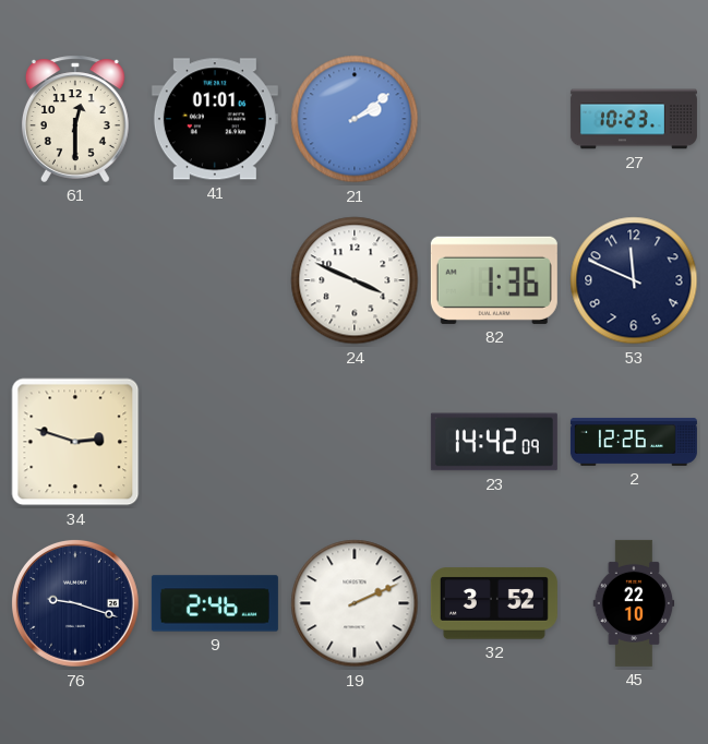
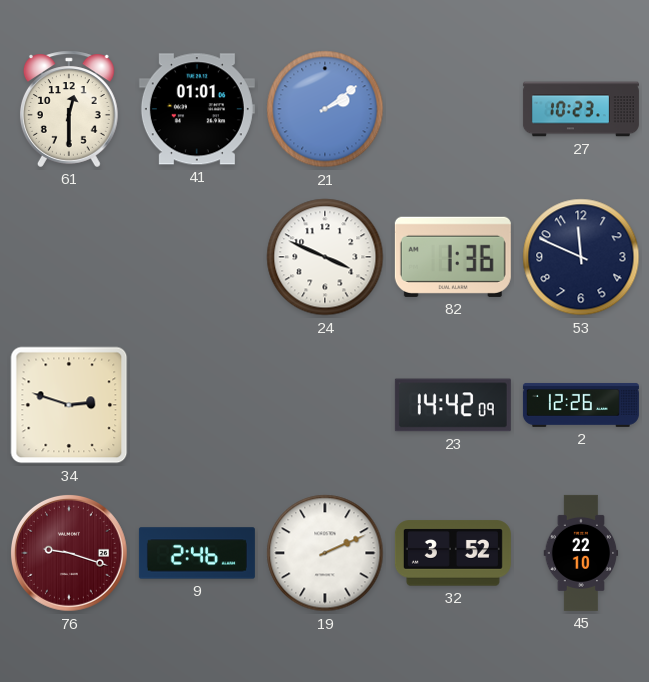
76 dial: navy -> burgundy
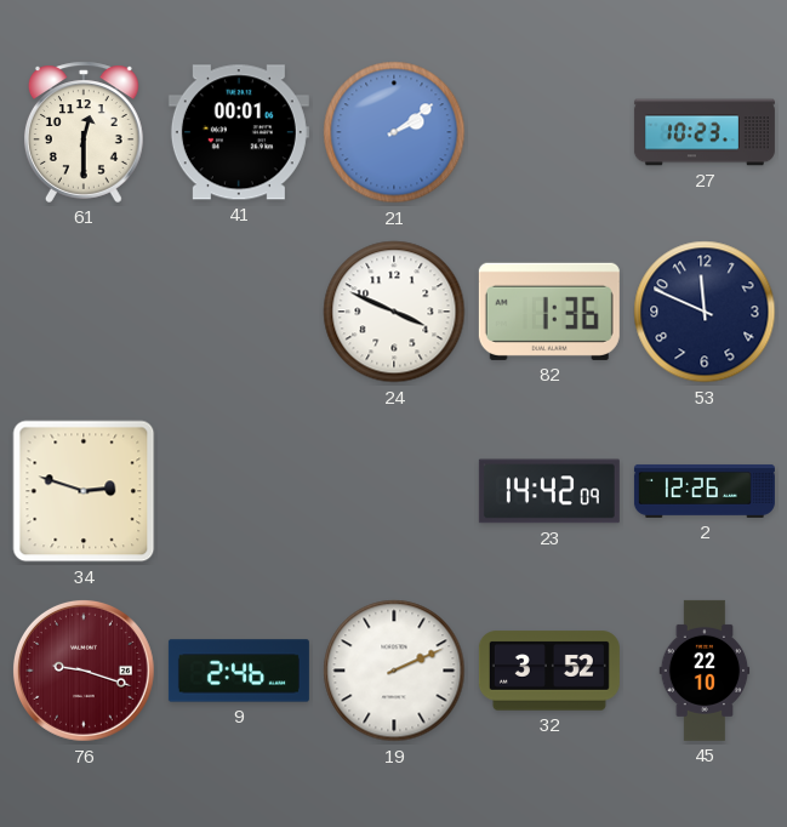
41: 01:01 -> 00:01
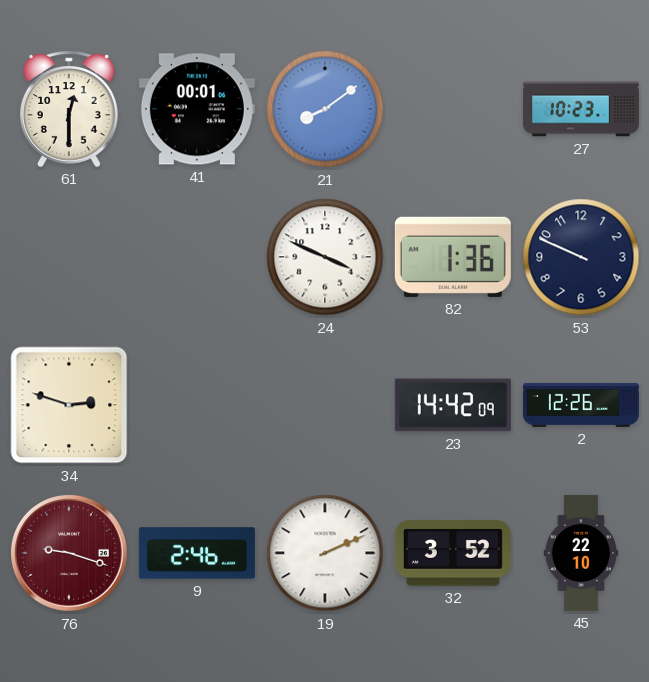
21: 2:09 -> 8:09
53: 11:49 -> 9:49
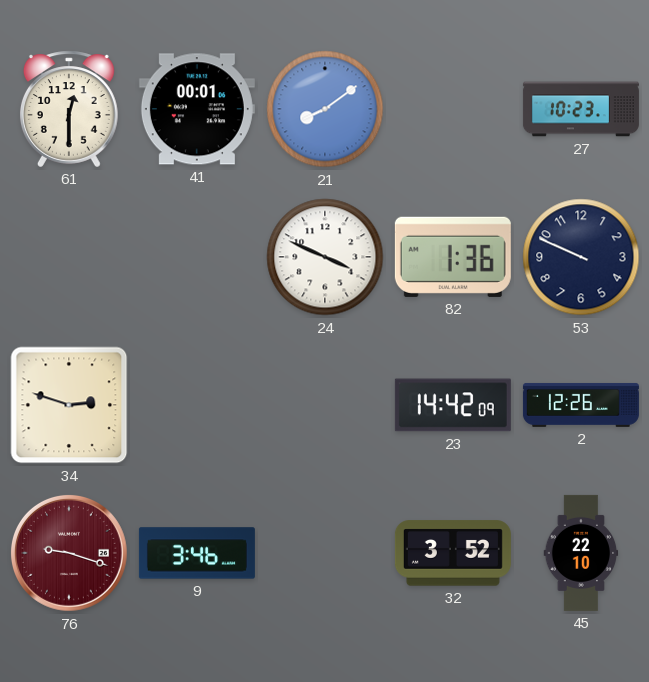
9: 2:46 -> 3:46
19: 2:11 -> none
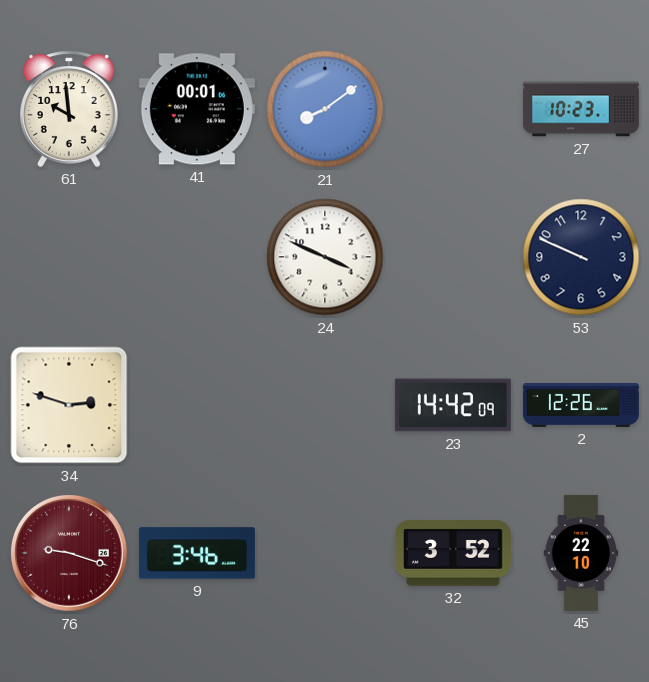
61: 12:30 -> 9:59
82: 1:36 -> none
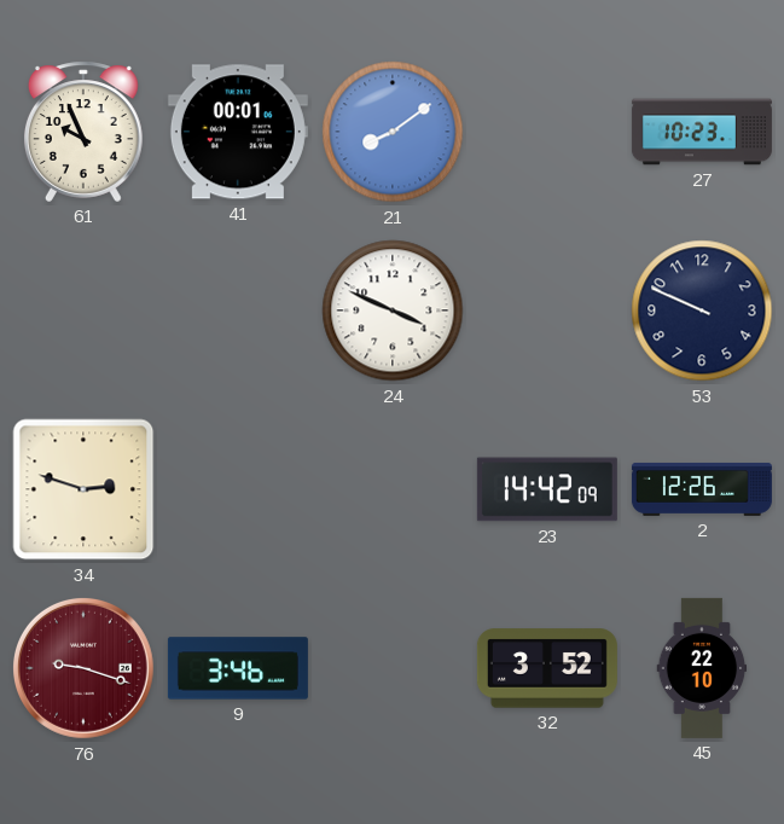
61: 9:59 -> 9:56
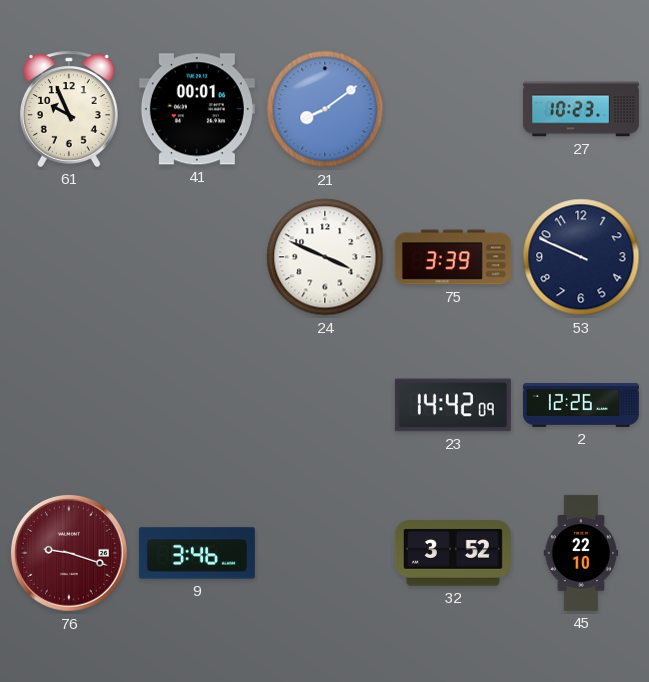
75: none -> 3:39
34: 2:48 -> none
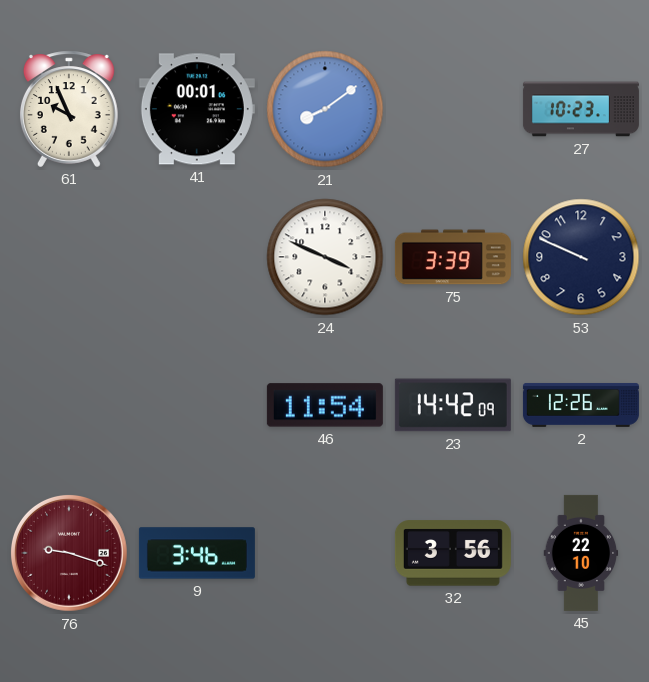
46: none -> 11:54
32: 3:52 -> 3:56
